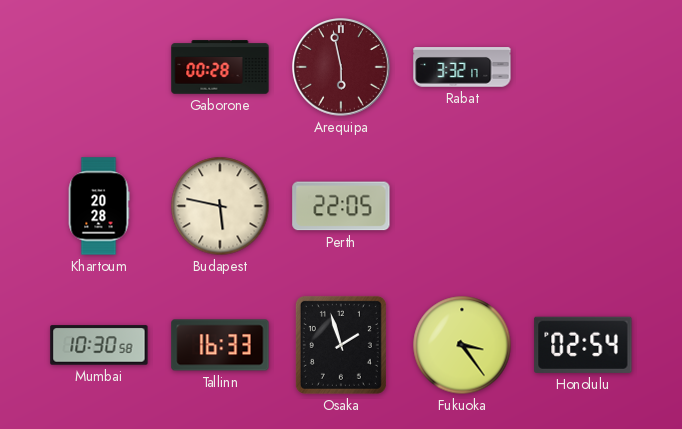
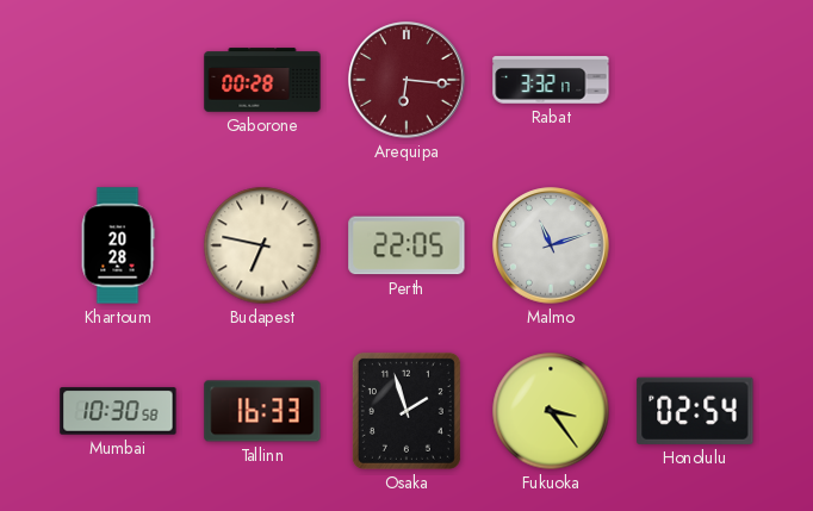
Arequipa: 5:58 -> 6:16
Budapest: 5:47 -> 6:47
Malmo: none -> 11:12
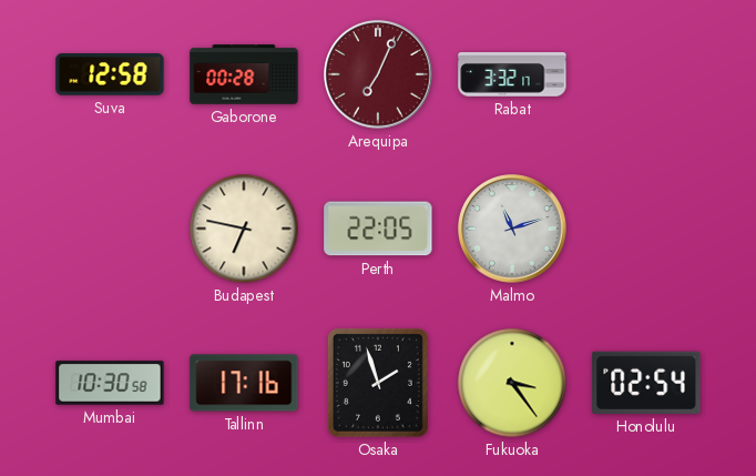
Suva: none -> 12:58
Arequipa: 6:16 -> 7:04
Khartoum: 20:28 -> none
Tallinn: 16:33 -> 17:16
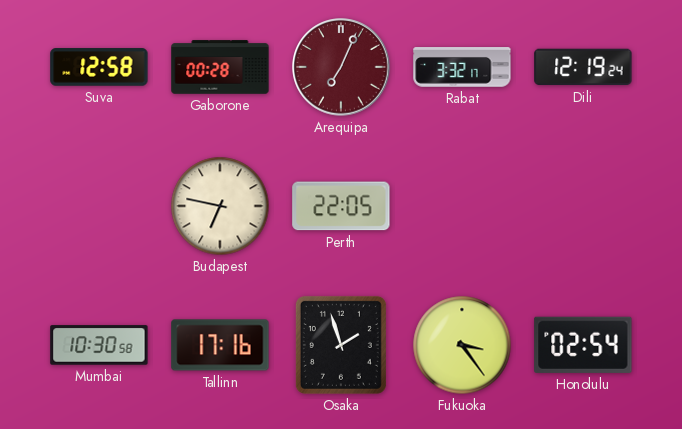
Dili: none -> 12:19
Malmo: 11:12 -> none
